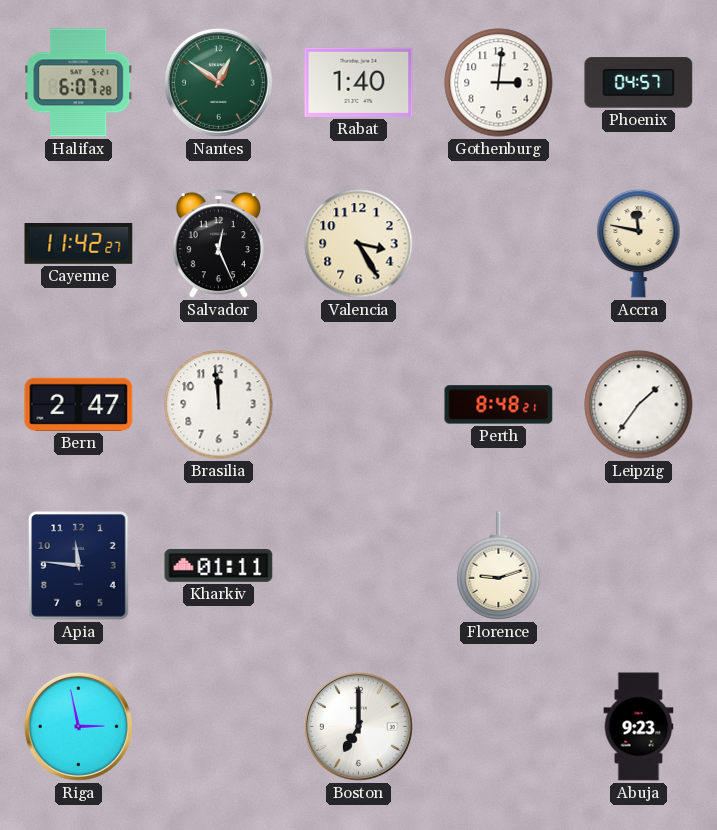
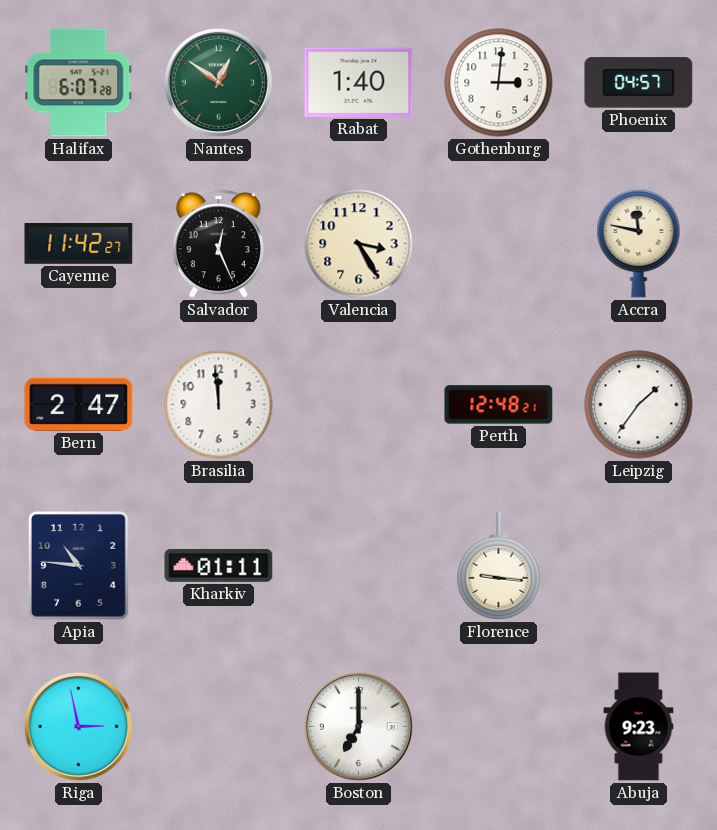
Perth: 8:48 -> 12:48
Apia: 11:46 -> 10:46
Florence: 9:12 -> 9:16
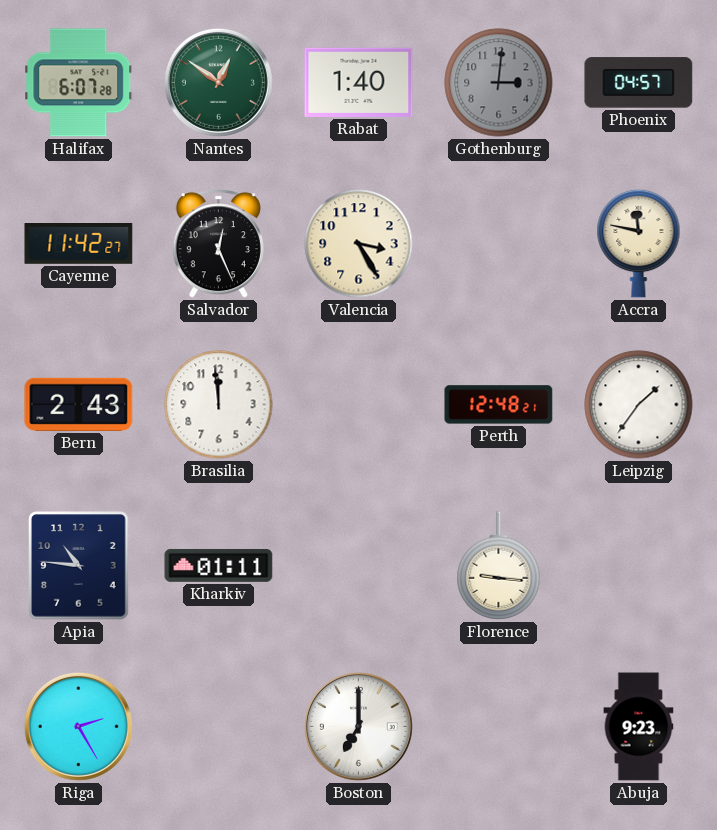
Gothenburg dial: white -> grey
Bern: 2:47 -> 2:43
Riga: 2:58 -> 2:25
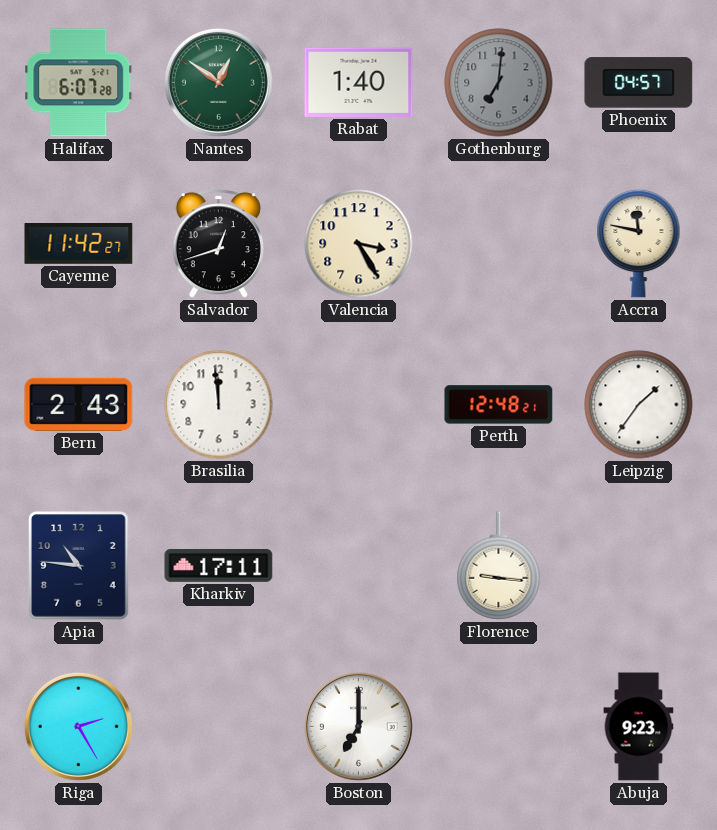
Gothenburg: 3:01 -> 7:01
Salvador: 12:26 -> 12:42
Kharkiv: 01:11 -> 17:11
